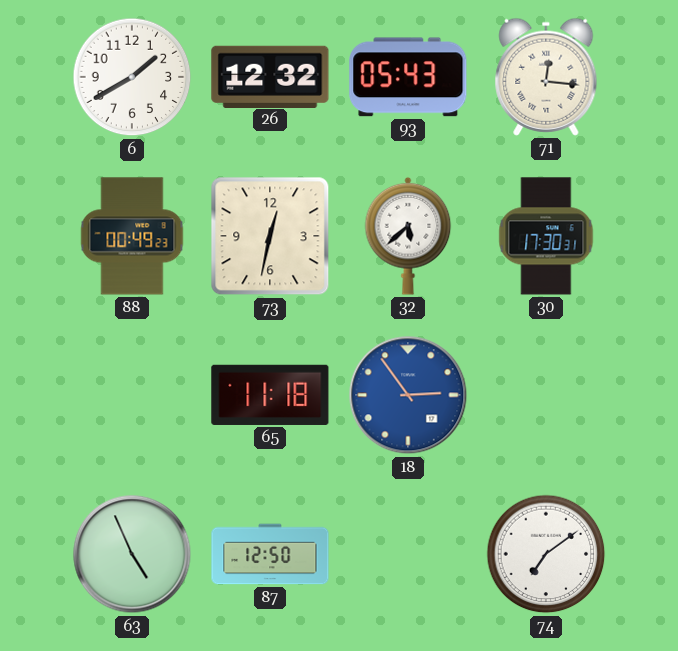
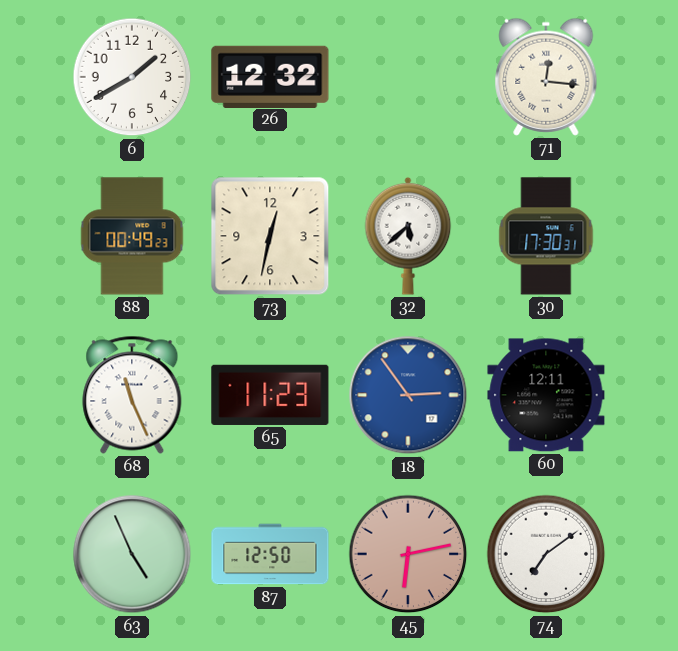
93: 05:43 -> none
68: none -> 11:26
65: 11:18 -> 11:23
60: none -> 12:11
45: none -> 6:13
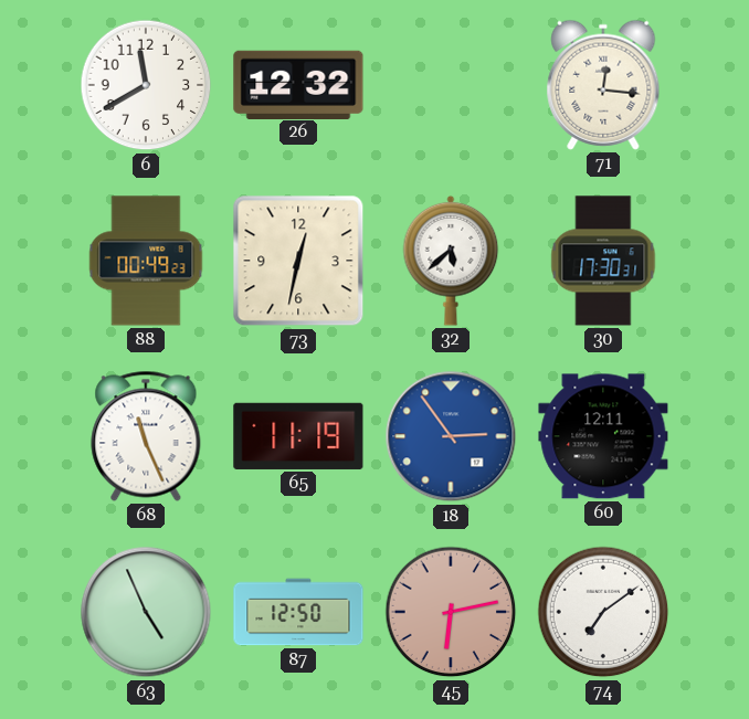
6: 1:40 -> 11:40
65: 11:23 -> 11:19
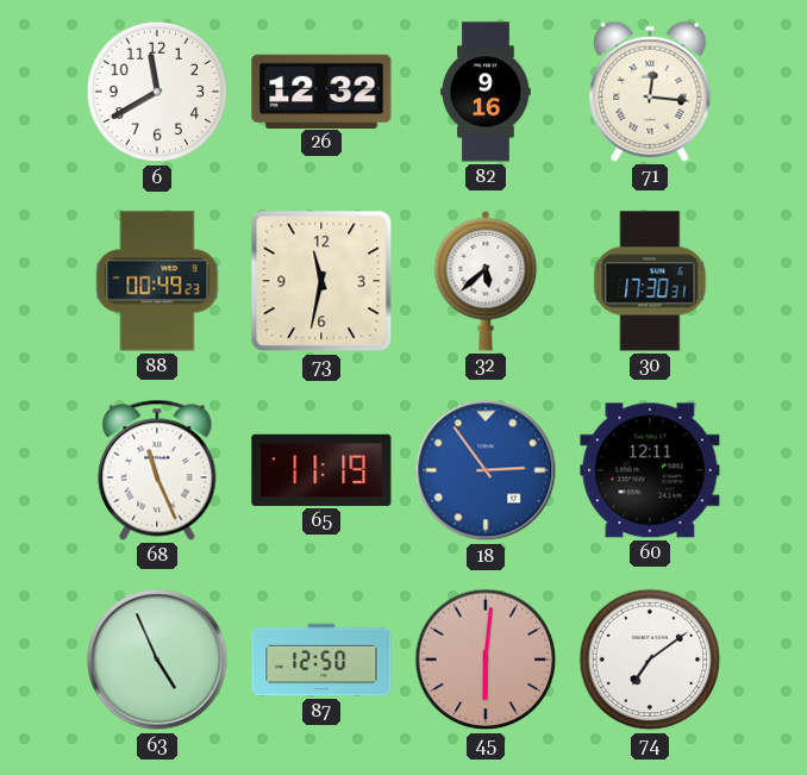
82: none -> 9:16
73: 12:32 -> 11:32
45: 6:13 -> 6:01
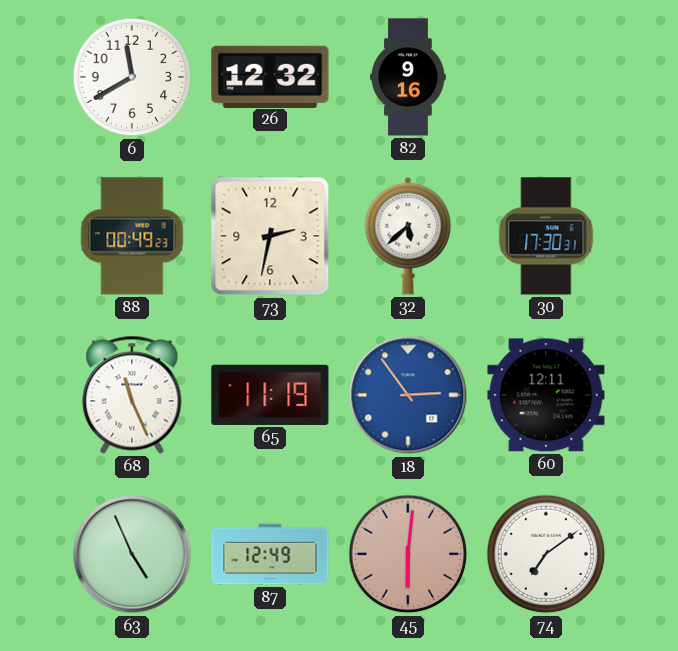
71: 12:16 -> none
73: 11:32 -> 2:32
87: 12:50 -> 12:49
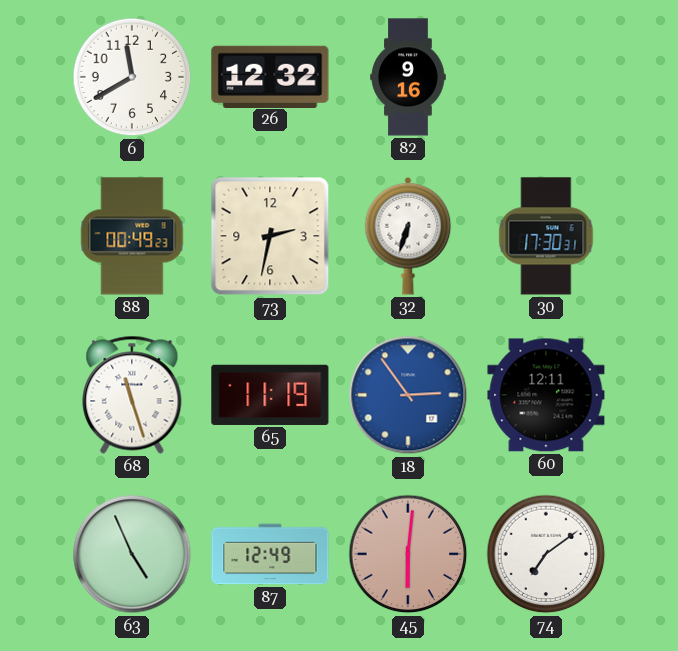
32: 5:38 -> 6:33
68: 11:26 -> 11:27
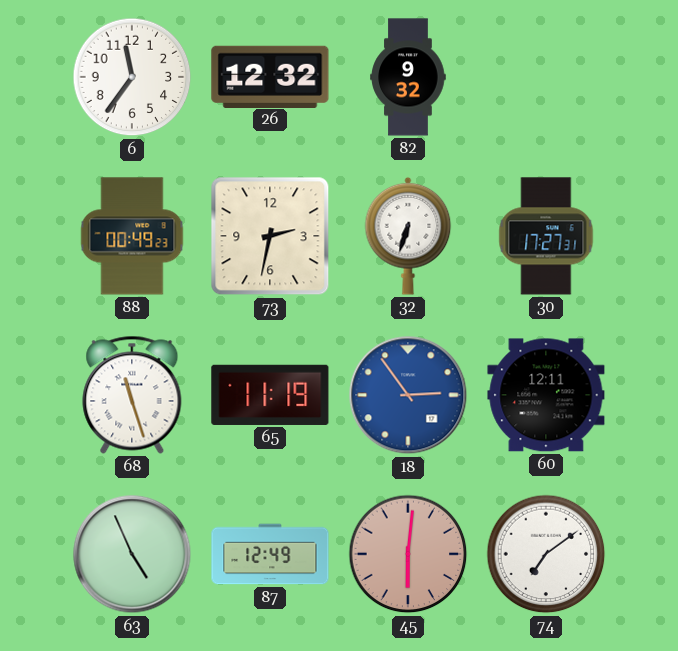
6: 11:40 -> 11:36
82: 9:16 -> 9:32
30: 17:30 -> 17:27
